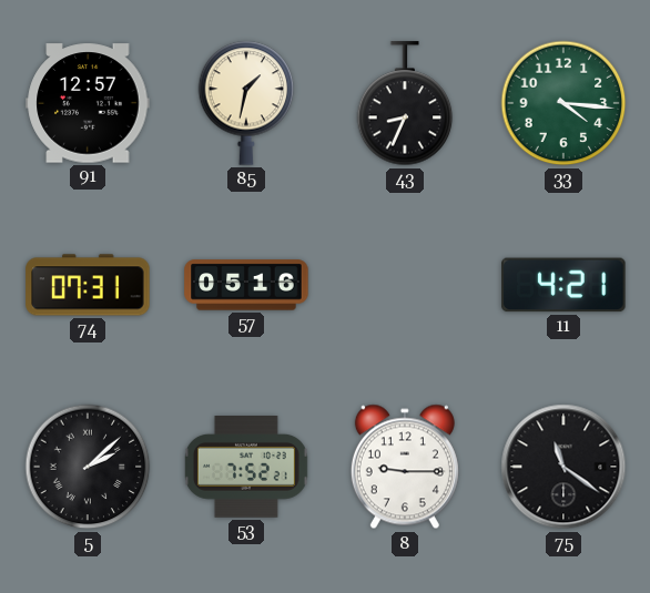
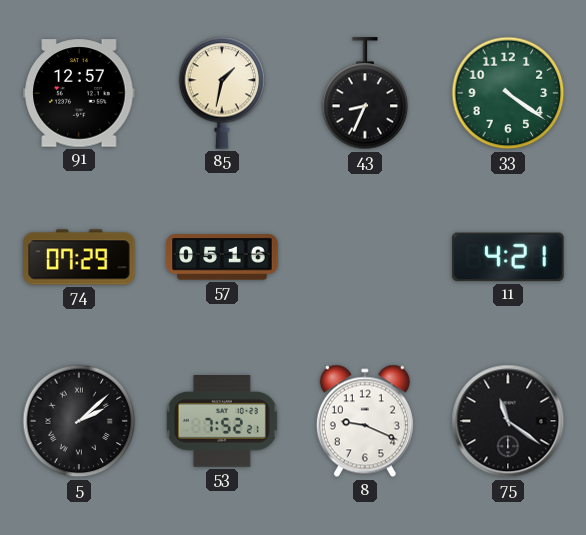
33: 4:16 -> 4:21
74: 07:31 -> 07:29
8: 9:15 -> 9:19
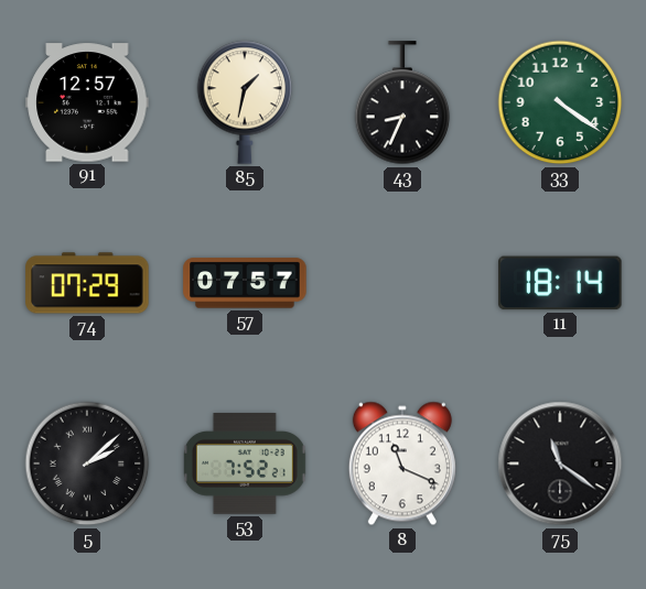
57: 05:16 -> 07:57
11: 4:21 -> 18:14
8: 9:19 -> 11:19
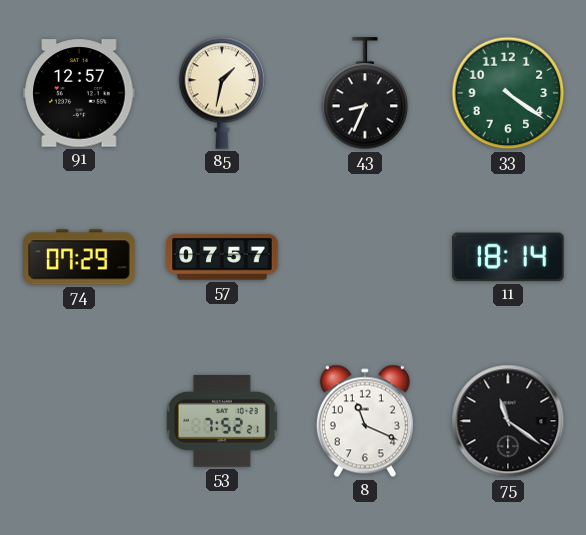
5: 2:08 -> none
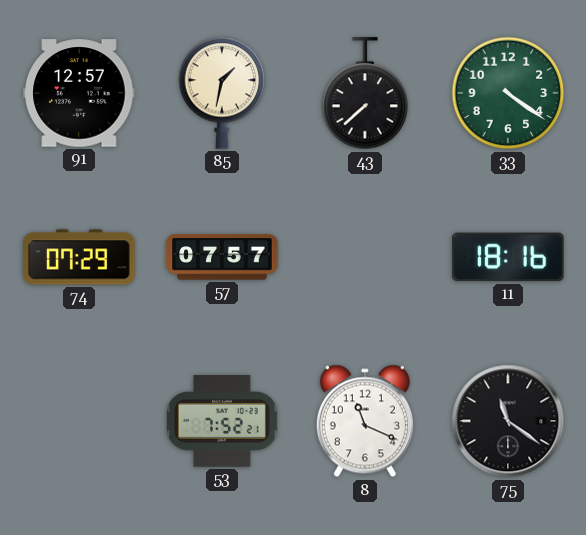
43: 8:34 -> 7:38
11: 18:14 -> 18:16
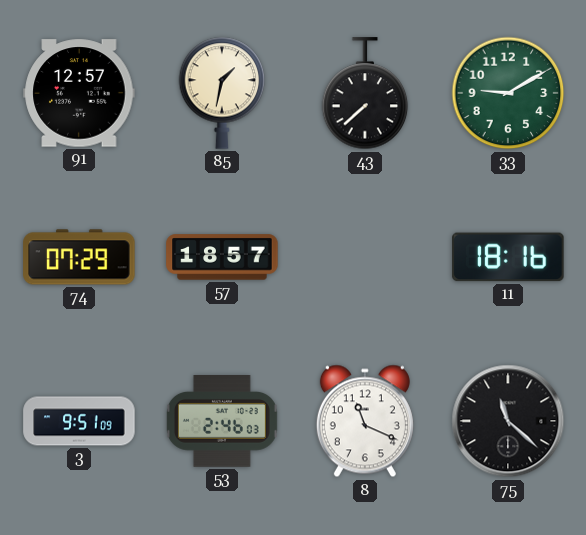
33: 4:21 -> 9:10
57: 07:57 -> 18:57
3: none -> 9:51
53: 7:52 -> 2:46
75: 11:21 -> 11:22
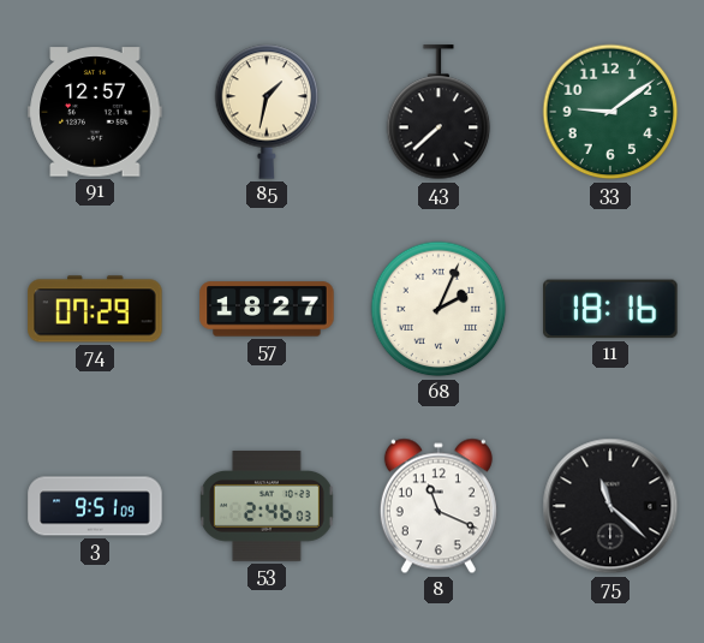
33: 9:10 -> 9:09
57: 18:57 -> 18:27
68: none -> 2:04
